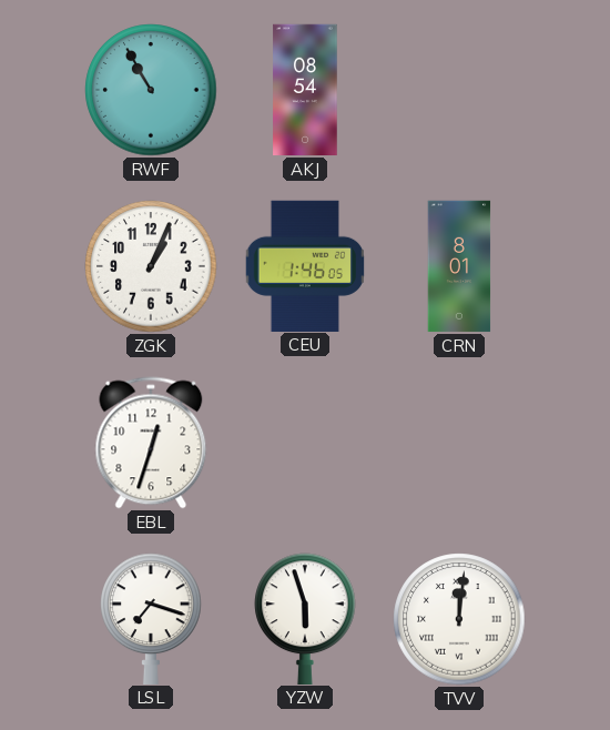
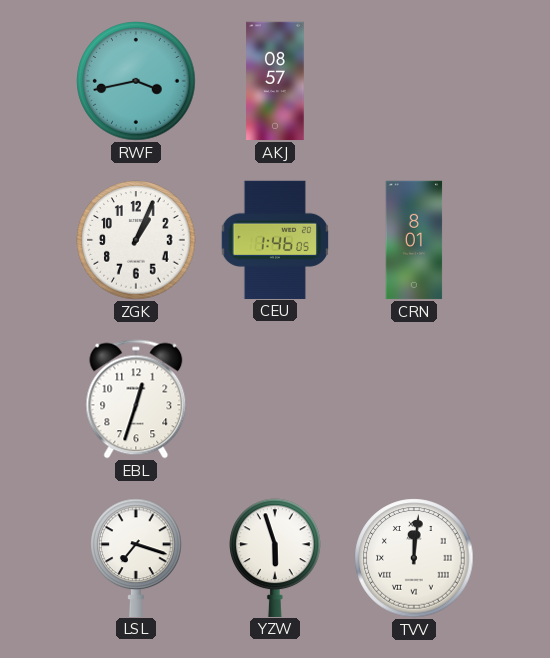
RWF: 10:55 -> 3:43
AKJ: 08:54 -> 08:57
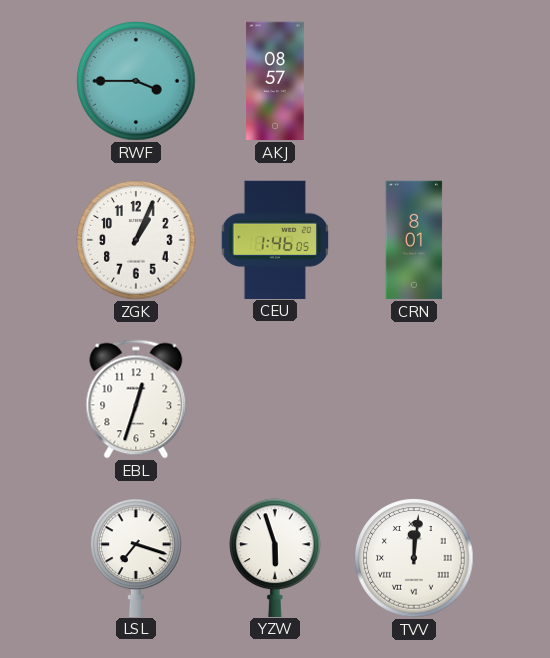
RWF: 3:43 -> 3:45
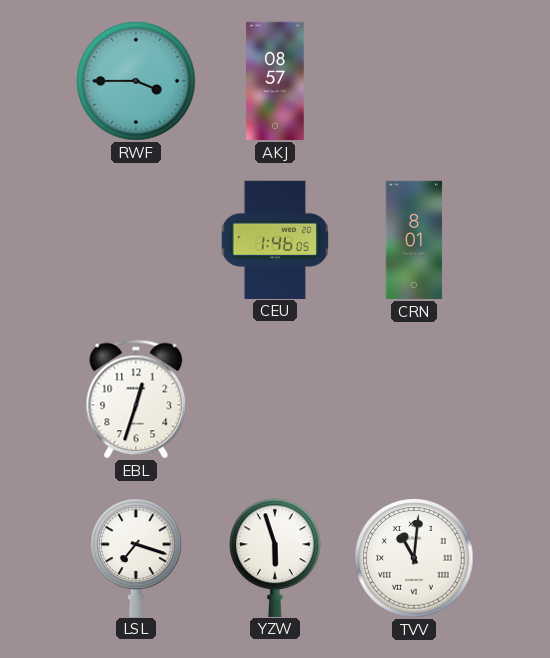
ZGK: 1:04 -> none
TVV: 12:01 -> 11:01
